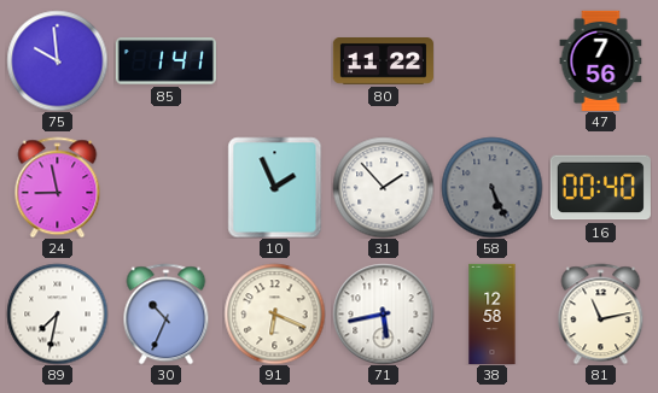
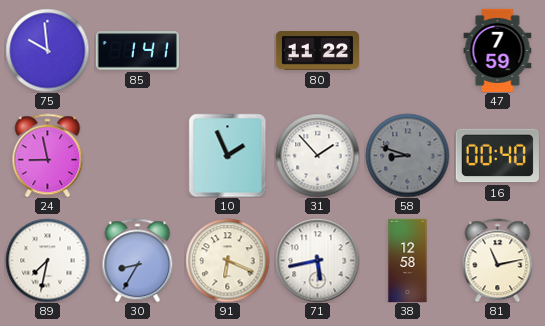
47: 7:56 -> 7:59
58: 5:26 -> 8:48
30: 10:34 -> 8:35
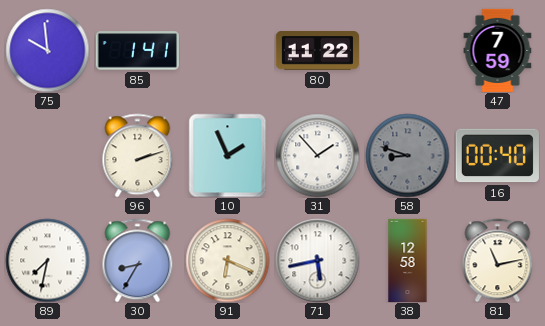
24: 8:58 -> none
96: none -> 2:12
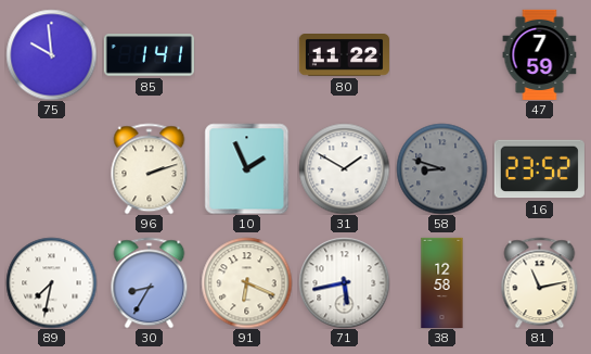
31: 1:53 -> 1:50
16: 00:40 -> 23:52
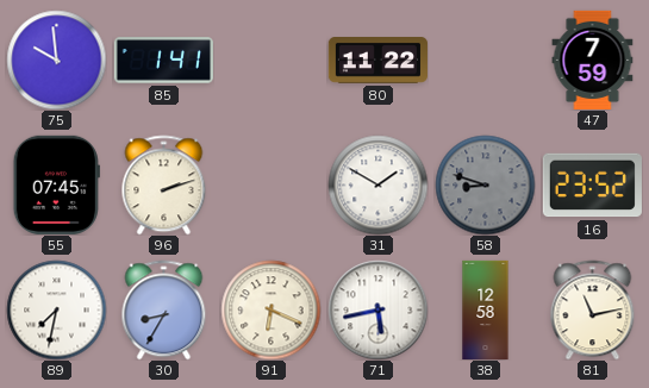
55: none -> 07:45
10: 1:56 -> none
